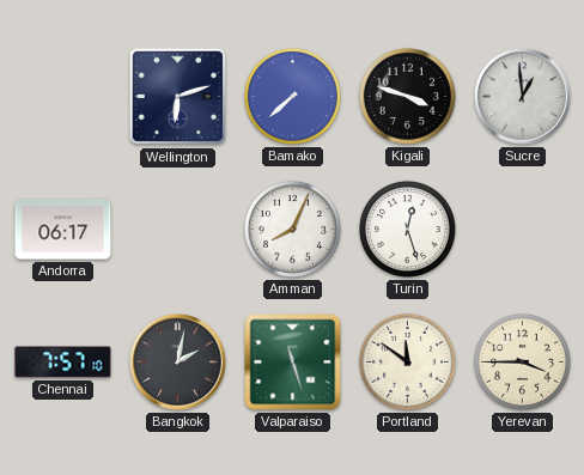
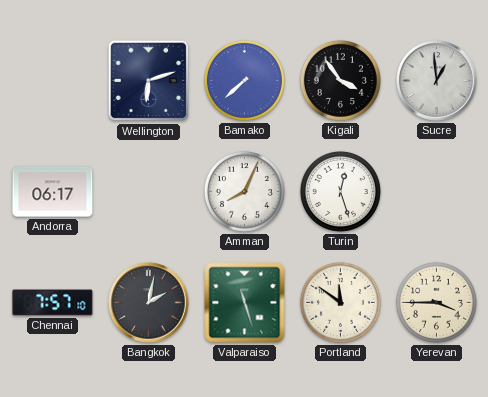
Kigali: 3:48 -> 3:54
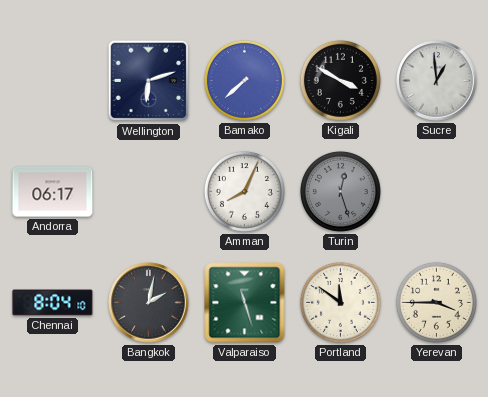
Kigali: 3:54 -> 3:50
Turin dial: white -> grey
Chennai: 7:57 -> 8:04
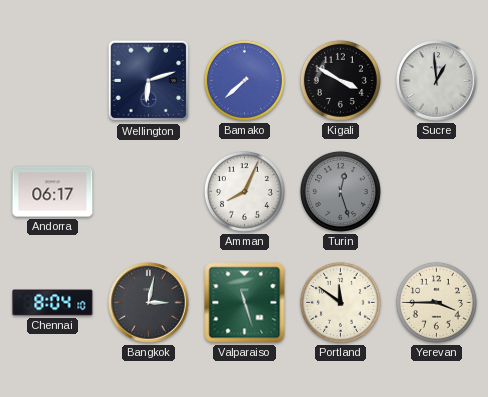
Bangkok: 2:02 -> 3:02
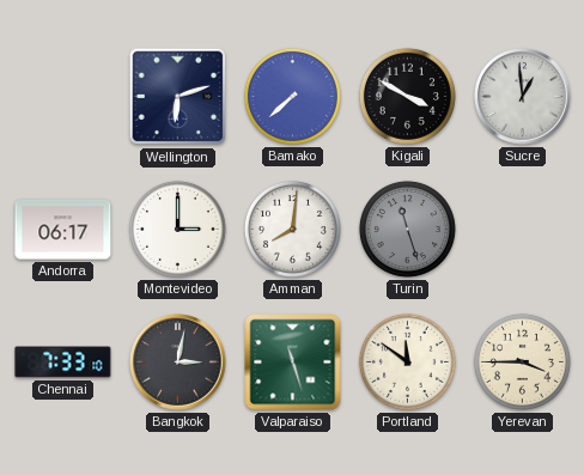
Montevideo: none -> 3:00
Amman: 8:04 -> 8:01
Turin: 12:27 -> 11:27
Chennai: 8:04 -> 7:33
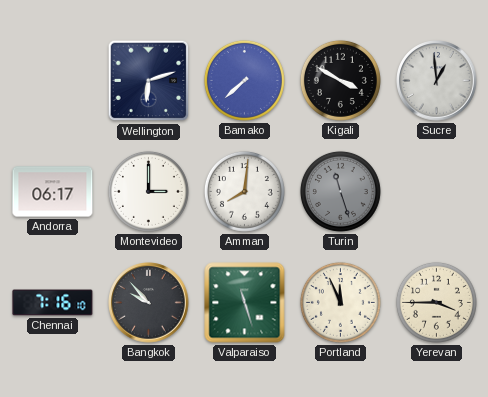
Chennai: 7:33 -> 7:16
Bangkok: 3:02 -> 9:53
Portland: 11:51 -> 11:56
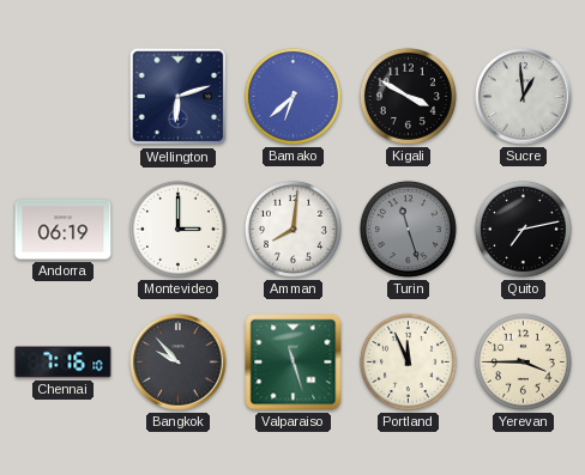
Bamako: 7:38 -> 6:38
Andorra: 06:17 -> 06:19
Quito: none -> 7:13
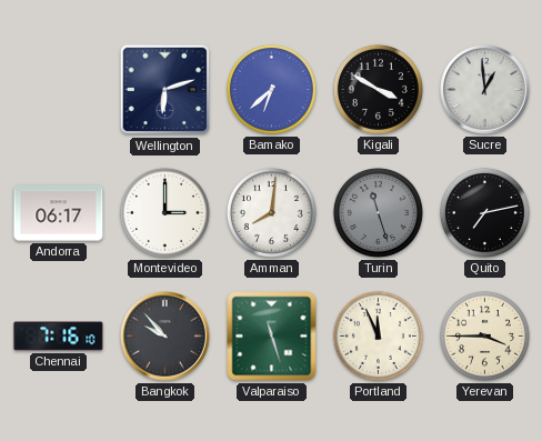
Andorra: 06:19 -> 06:17
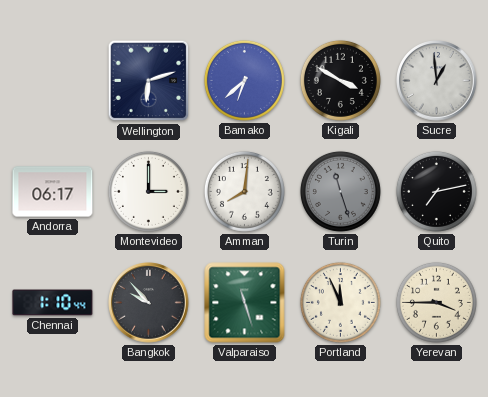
Chennai: 7:16 -> 1:10
